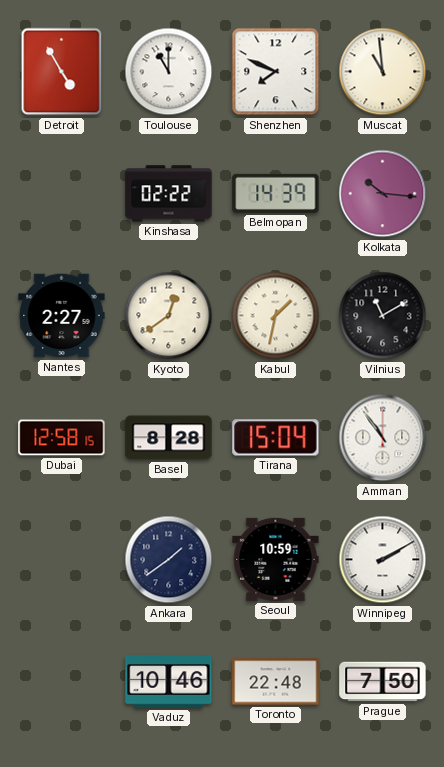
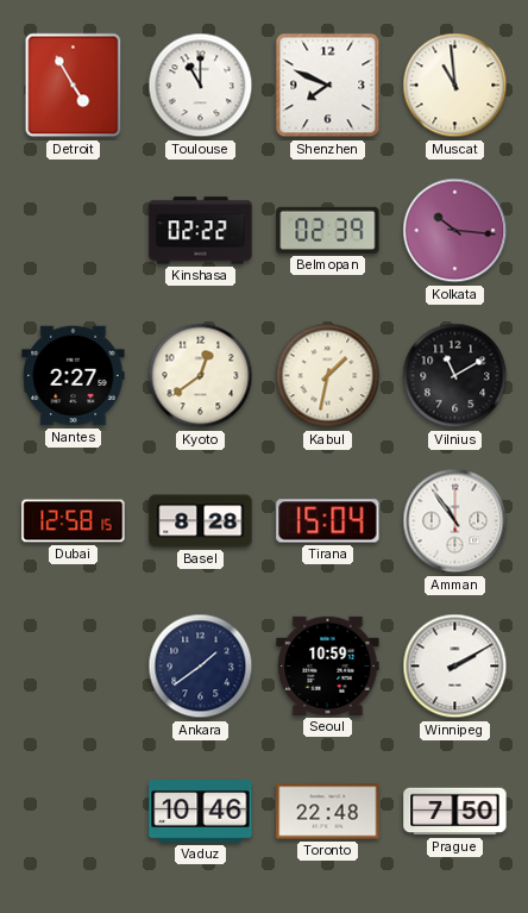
Belmopan: 14:39 -> 02:39
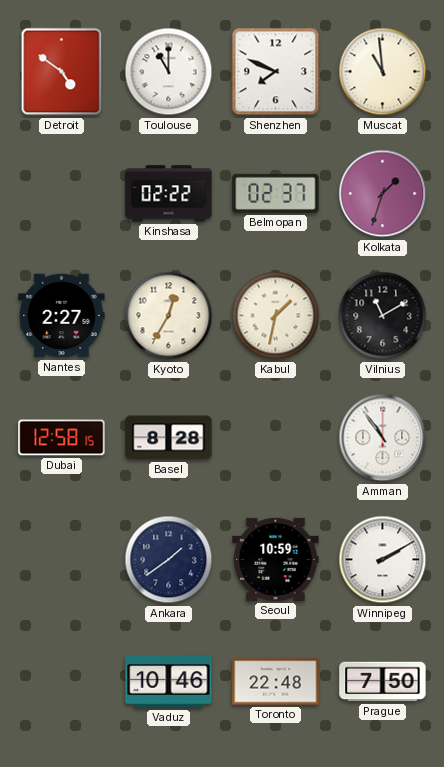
Detroit: 4:55 -> 4:51
Belmopan: 02:39 -> 02:37
Kolkata: 10:16 -> 1:33
Kyoto: 12:39 -> 12:35
Tirana: 15:04 -> none
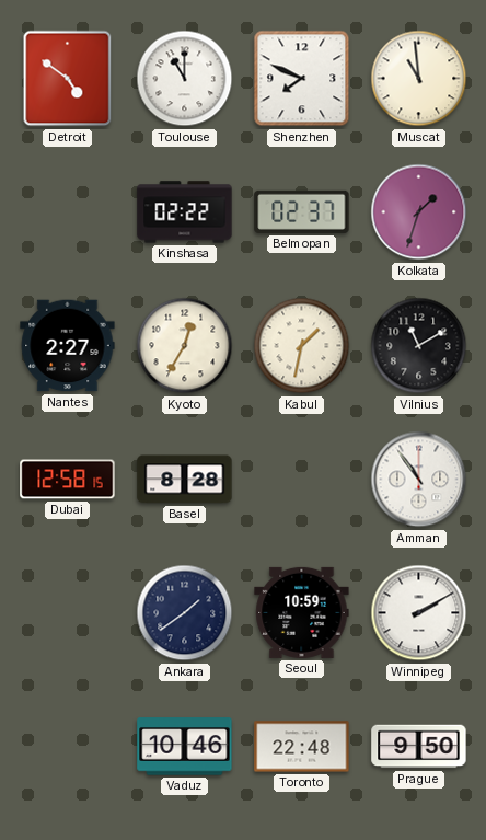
Prague: 7:50 -> 9:50
